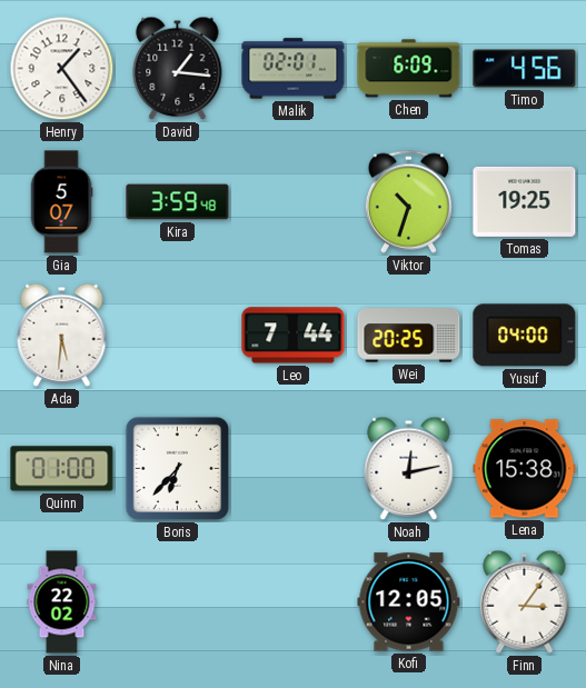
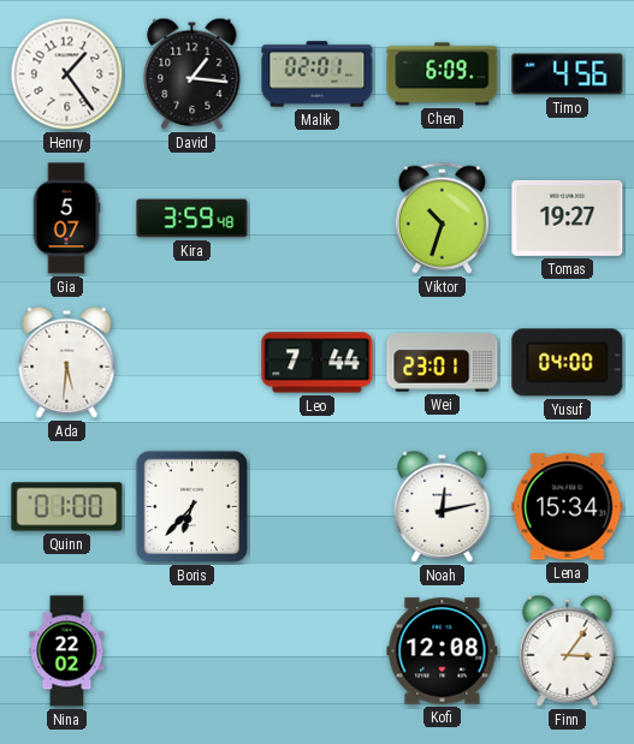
Tomas: 19:25 -> 19:27
Wei: 20:25 -> 23:01
Lena: 15:38 -> 15:34
Kofi: 12:05 -> 12:08
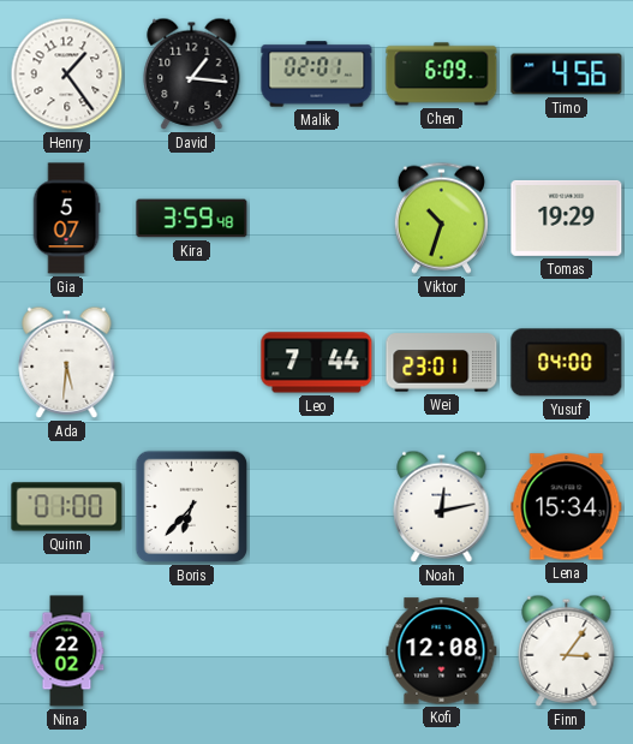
Tomas: 19:27 -> 19:29
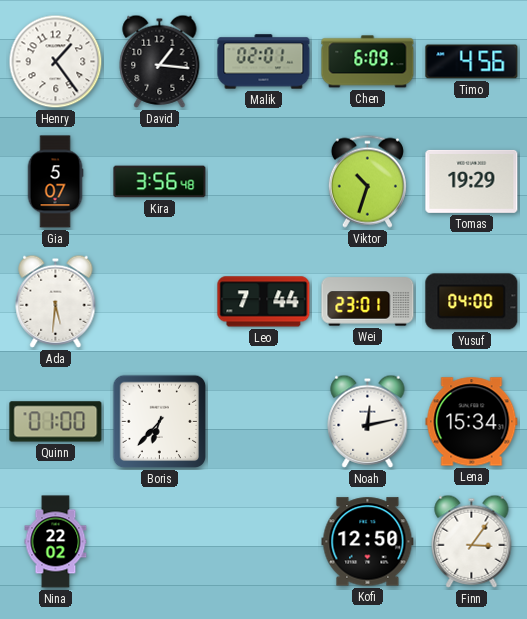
Kira: 3:59 -> 3:56
Kofi: 12:08 -> 12:50
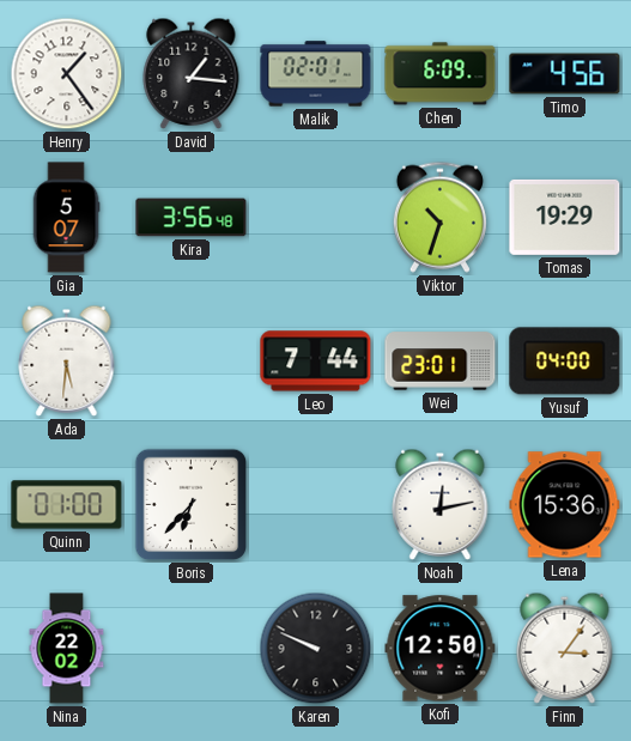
Lena: 15:34 -> 15:36
Karen: none -> 9:49
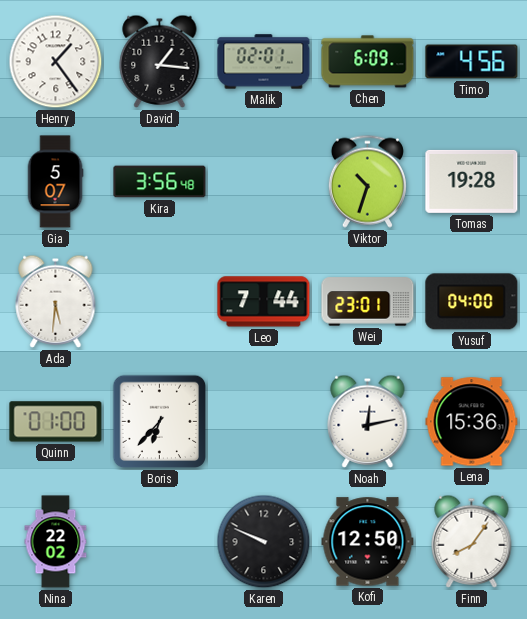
Tomas: 19:29 -> 19:28
Finn: 3:06 -> 8:06
